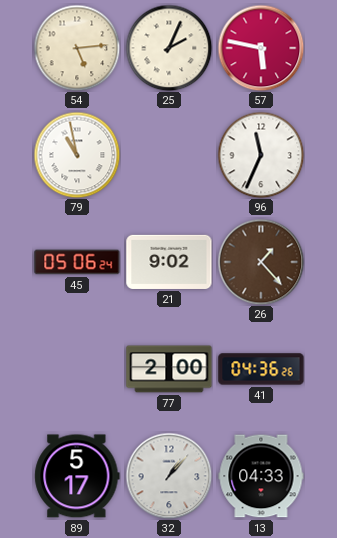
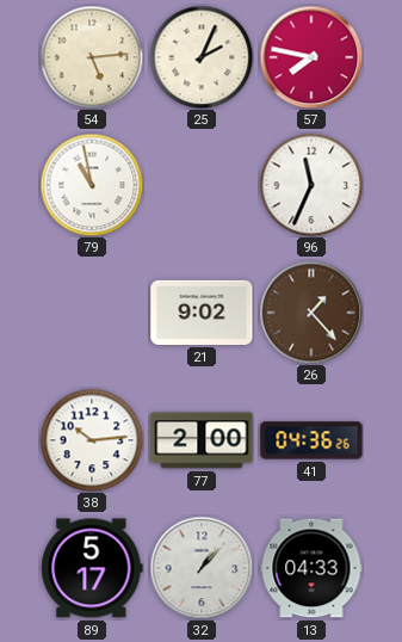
57: 5:47 -> 7:47
45: 05:06 -> none
38: none -> 10:14
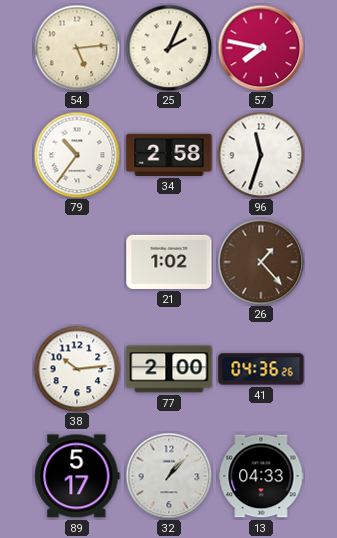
79: 10:58 -> 10:36
34: none -> 2:58
96: 11:34 -> 11:33
21: 9:02 -> 1:02
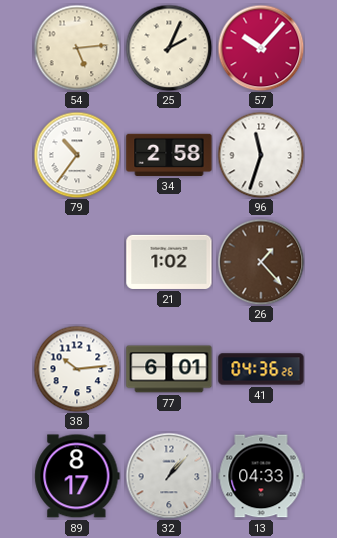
57: 7:47 -> 10:07
77: 2:00 -> 6:01
89: 5:17 -> 8:17
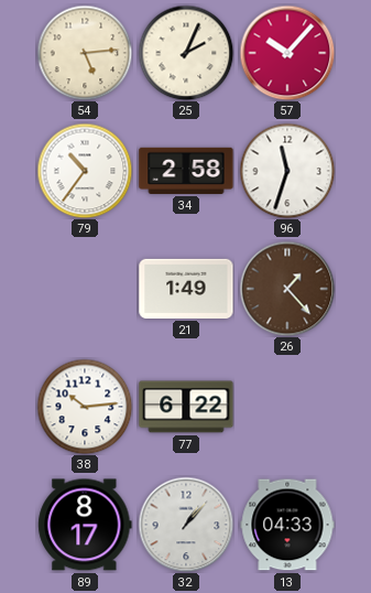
21: 1:02 -> 1:49
77: 6:01 -> 6:22
41: 04:36 -> none
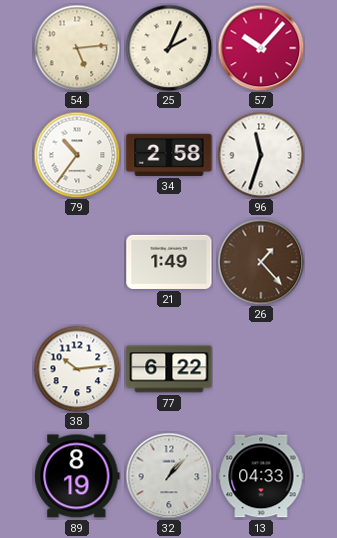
89: 8:17 -> 8:19
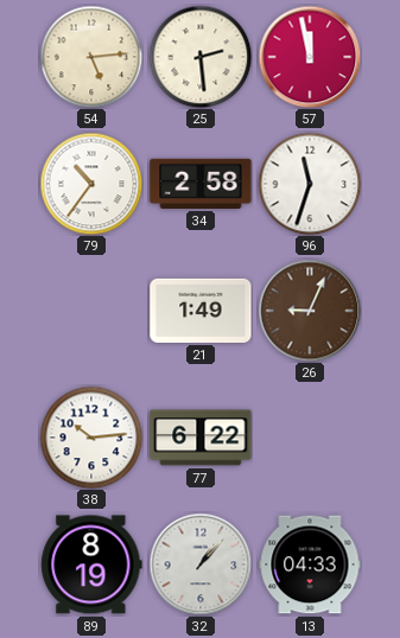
25: 2:04 -> 2:29
57: 10:07 -> 11:58
26: 1:23 -> 9:04
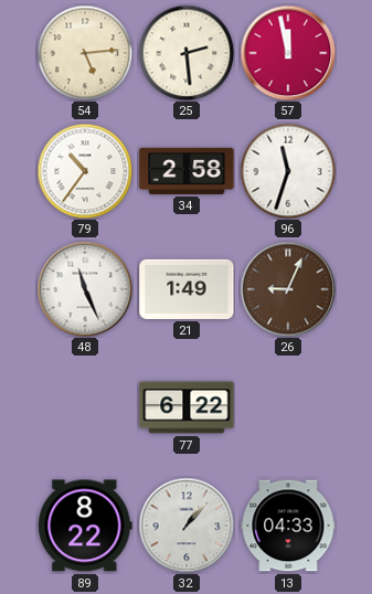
48: none -> 11:26
38: 10:14 -> none
89: 8:19 -> 8:22
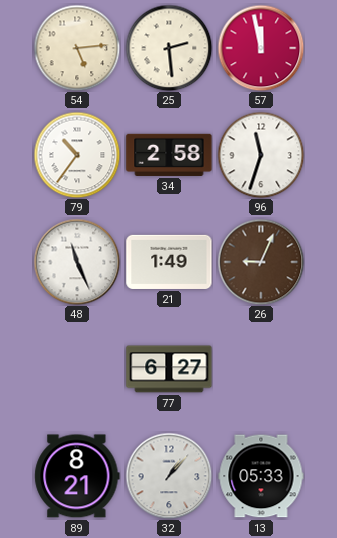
77: 6:22 -> 6:27
89: 8:22 -> 8:21
13: 04:33 -> 05:33
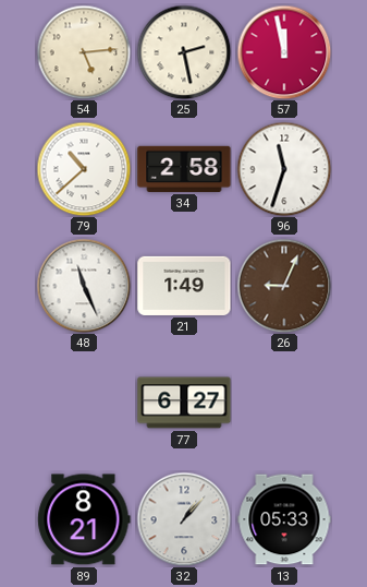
25: 2:29 -> 2:28
79: 10:36 -> 10:38
